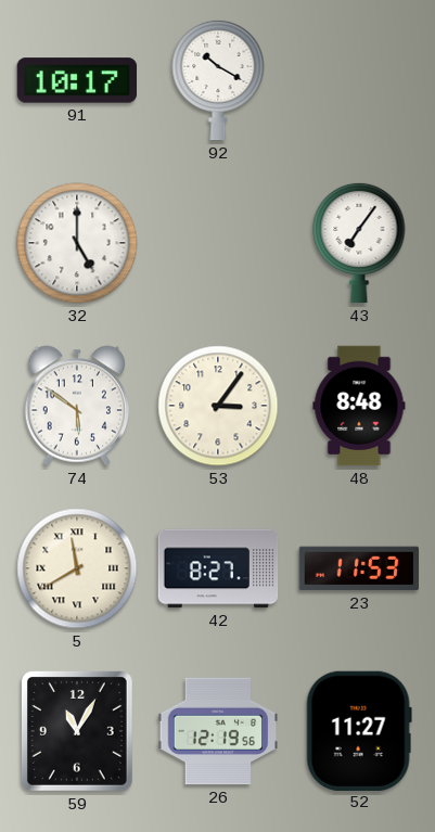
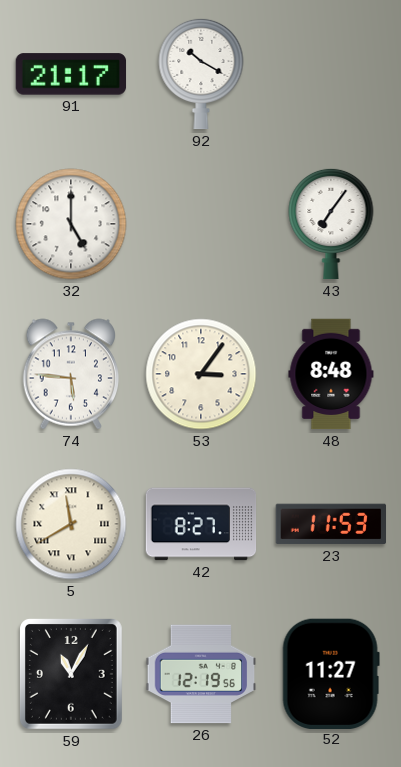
91: 10:17 -> 21:17
74: 5:51 -> 5:46
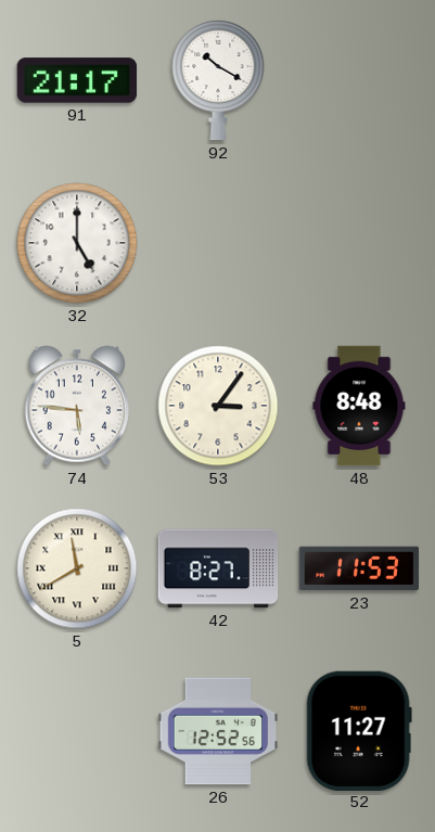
43: 7:06 -> none
59: 11:05 -> none
26: 12:19 -> 12:52
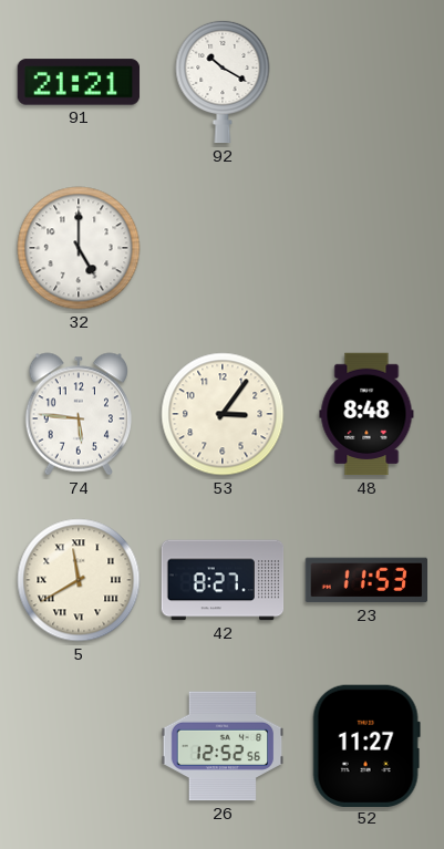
91: 21:17 -> 21:21
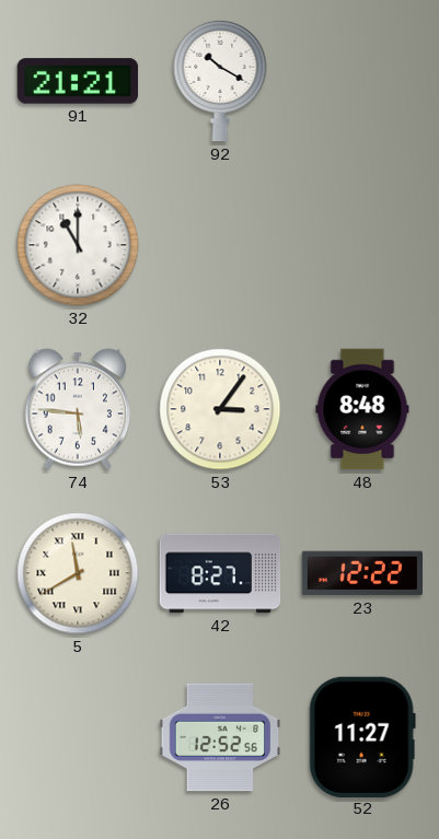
32: 5:00 -> 11:00
23: 11:53 -> 12:22
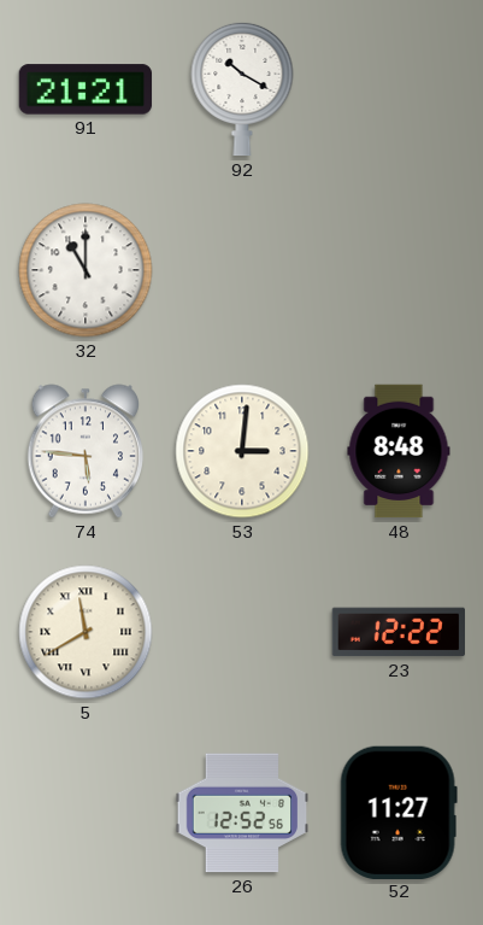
53: 3:06 -> 3:01
42: 8:27 -> none
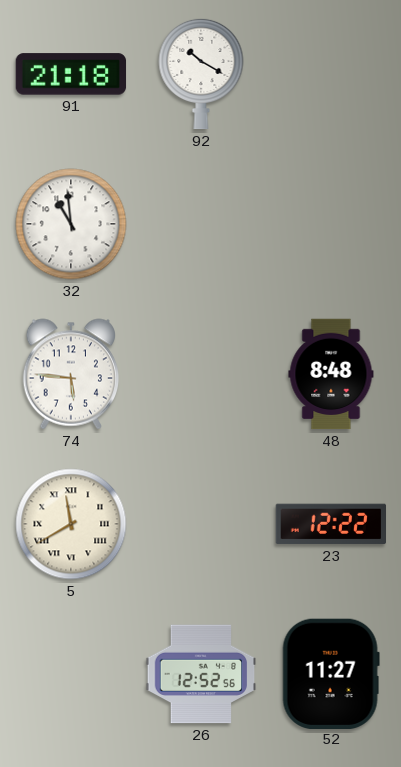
91: 21:21 -> 21:18
32: 11:00 -> 10:59
53: 3:01 -> none
